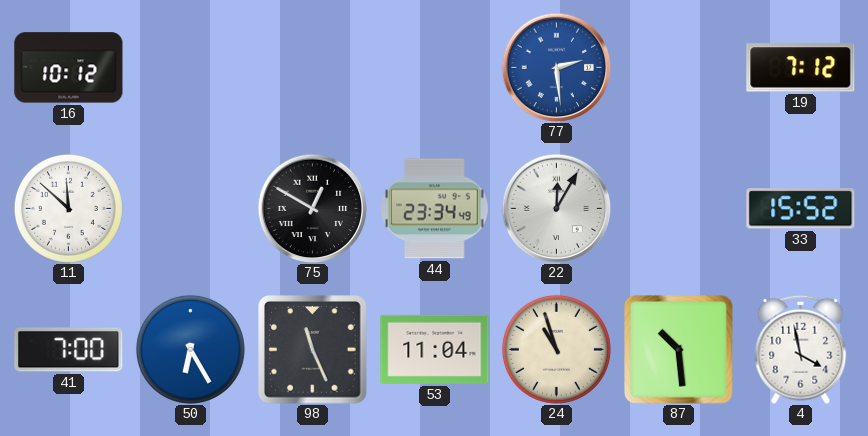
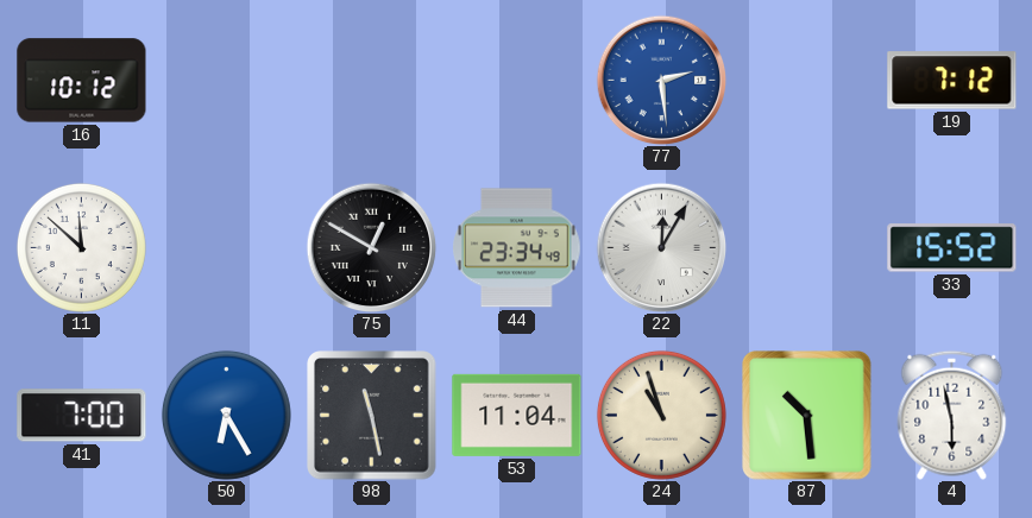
98: 11:26 -> 11:28
4: 3:58 -> 5:58
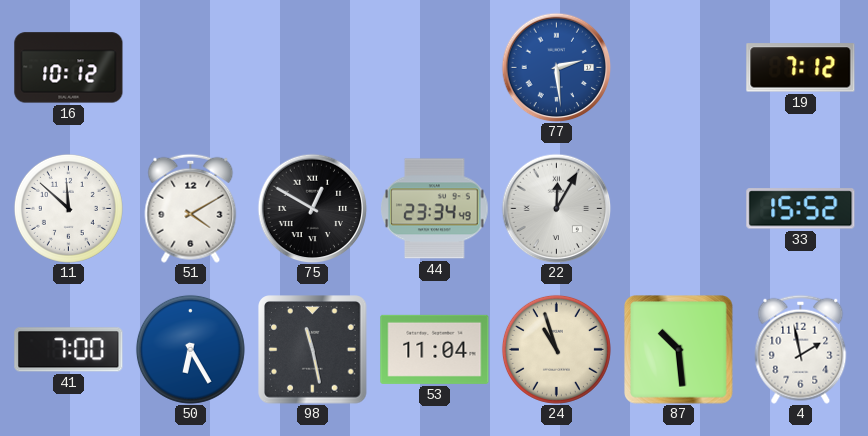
51: none -> 4:10
4: 5:58 -> 1:58
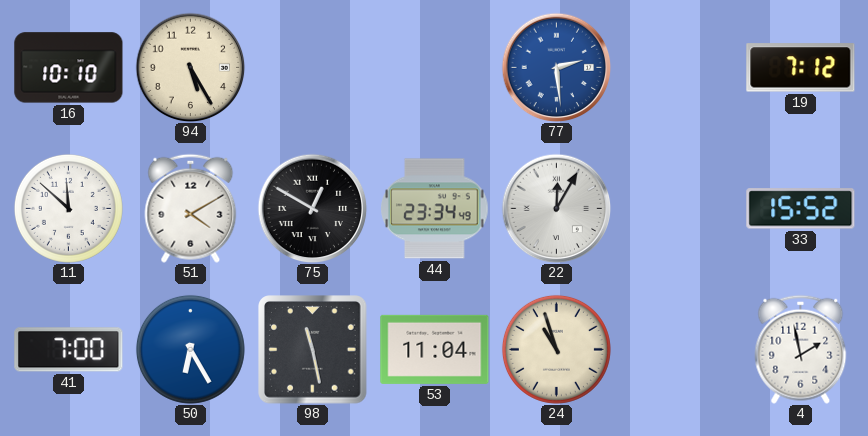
16: 10:12 -> 10:10
94: none -> 5:25
87: 10:29 -> none
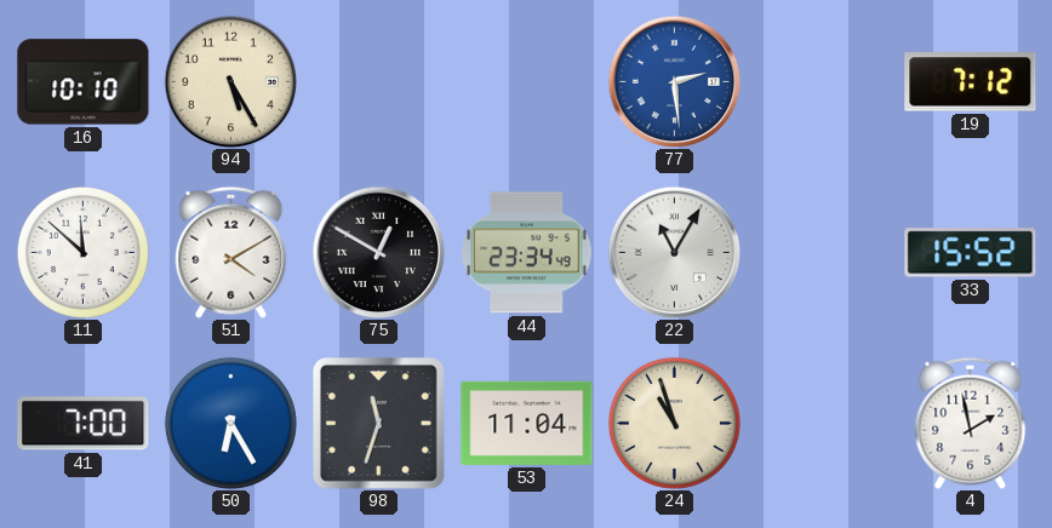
22: 12:05 -> 11:05
98: 11:28 -> 11:33
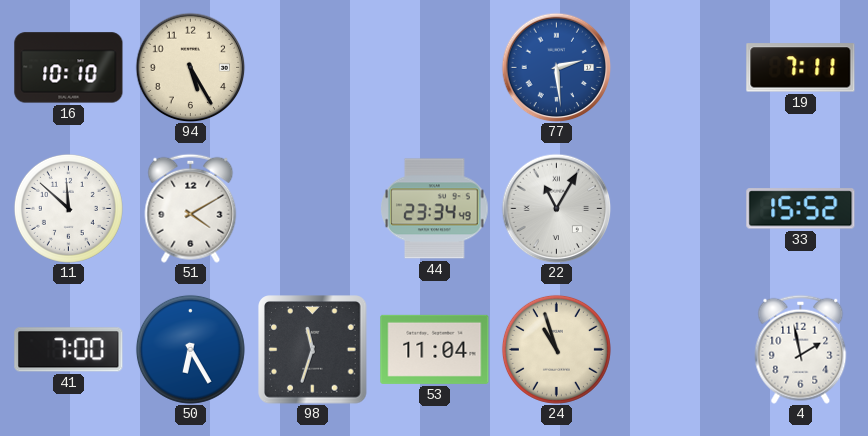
19: 7:12 -> 7:11
75: 12:50 -> none
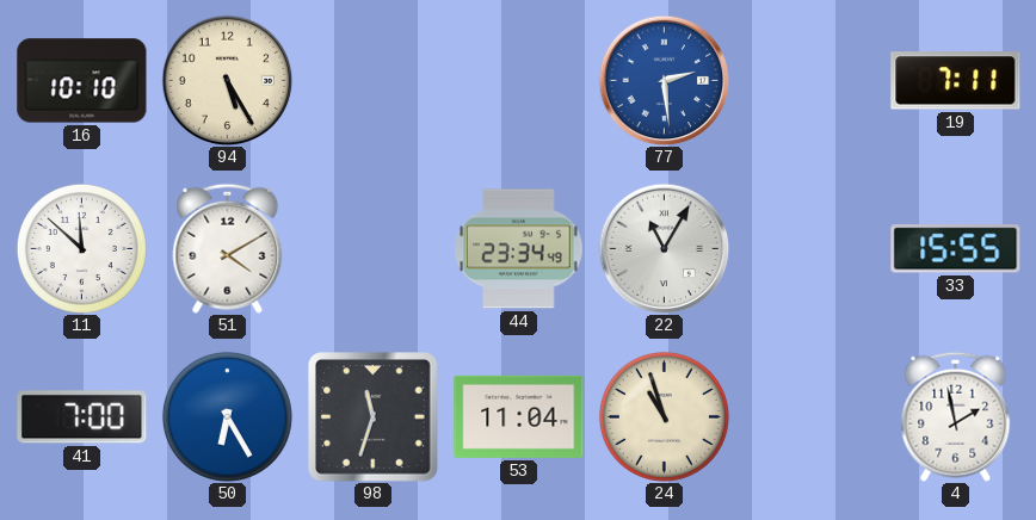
33: 15:52 -> 15:55
